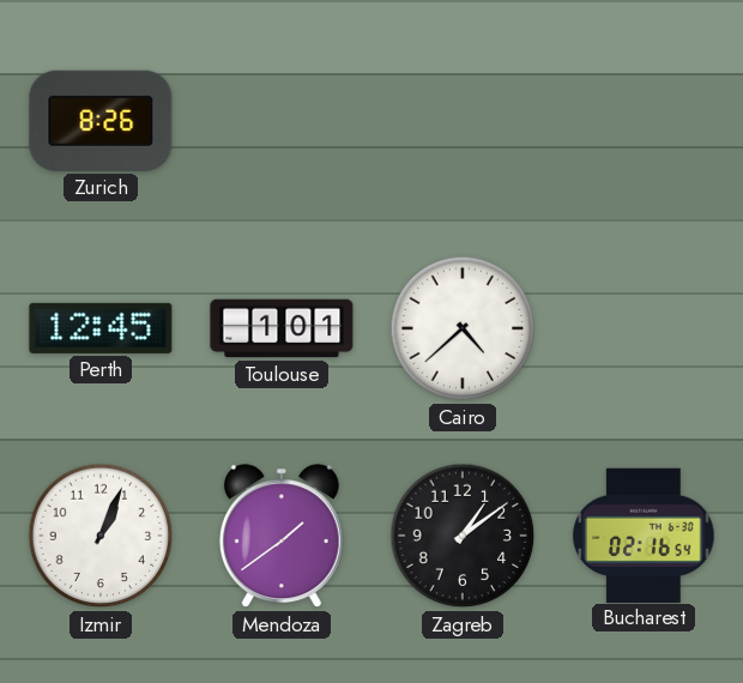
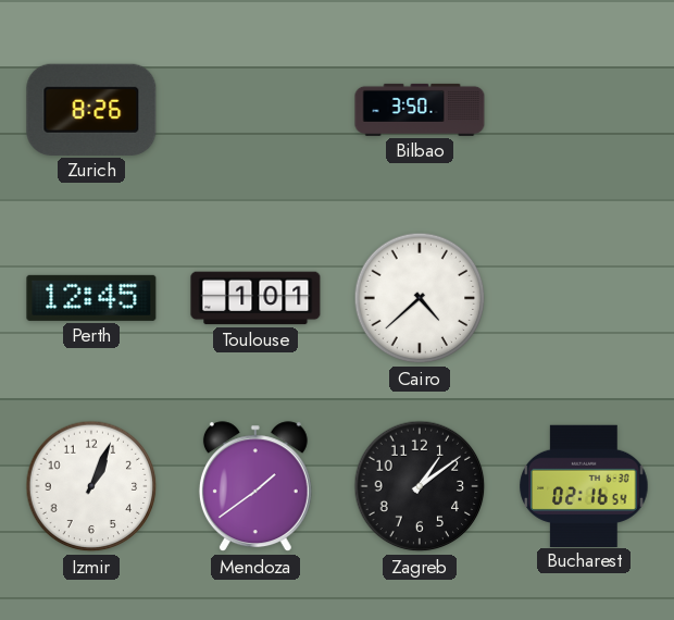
Bilbao: none -> 3:50
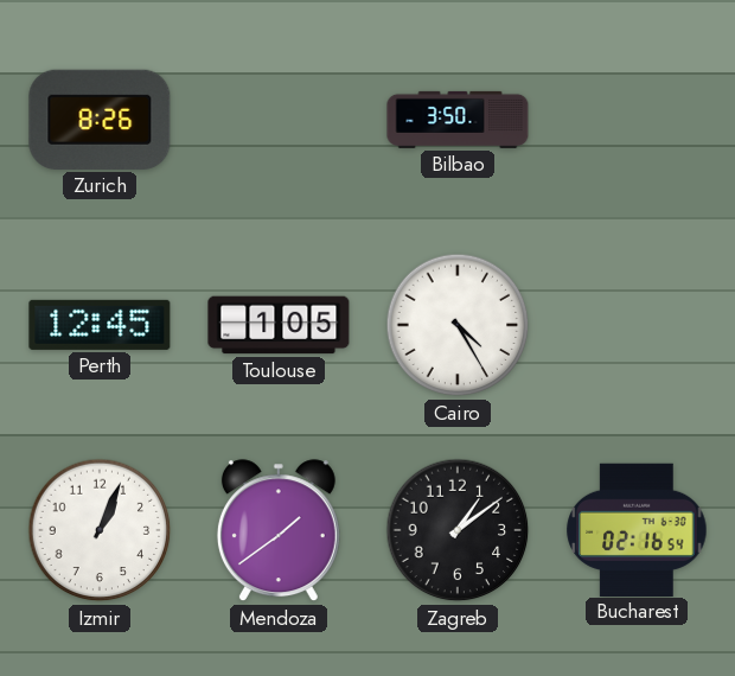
Toulouse: 1:01 -> 1:05
Cairo: 4:38 -> 4:25
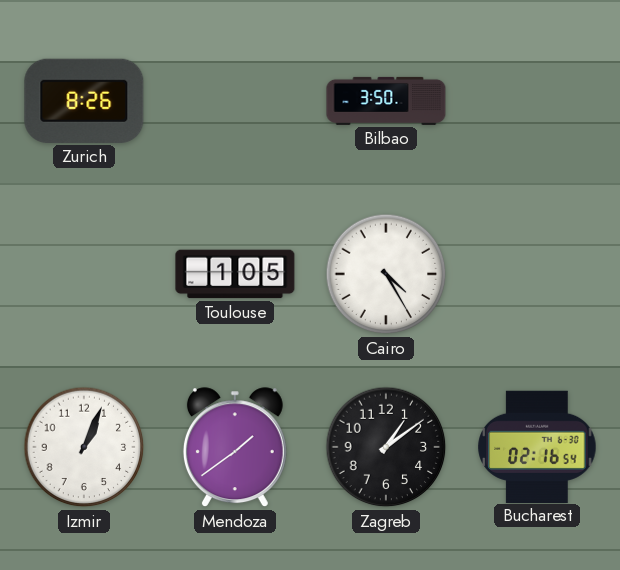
Perth: 12:45 -> none
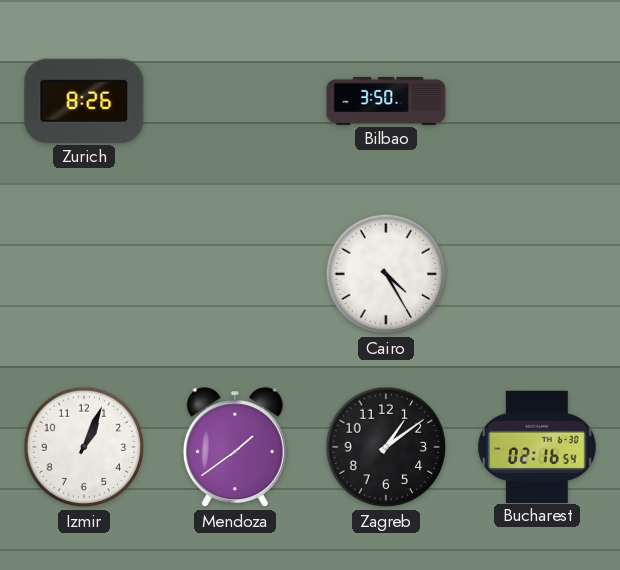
Toulouse: 1:05 -> none
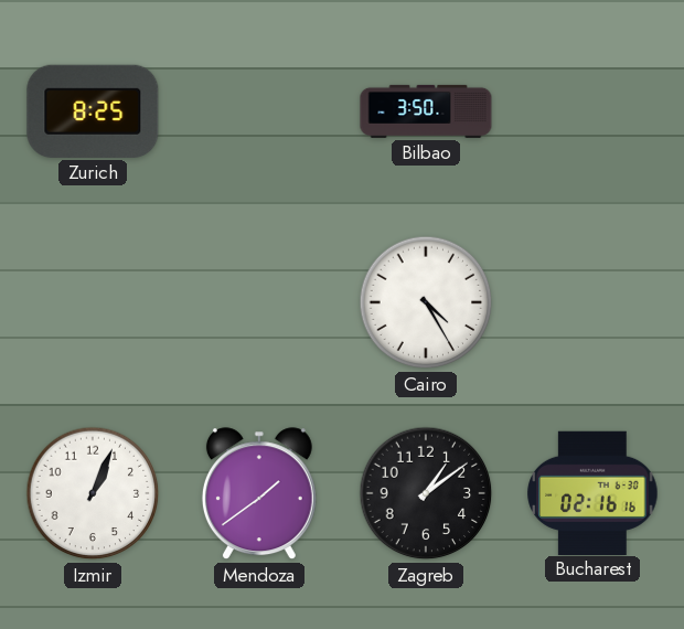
Zurich: 8:26 -> 8:25
Bucharest: 02:16:54 -> 02:16:16
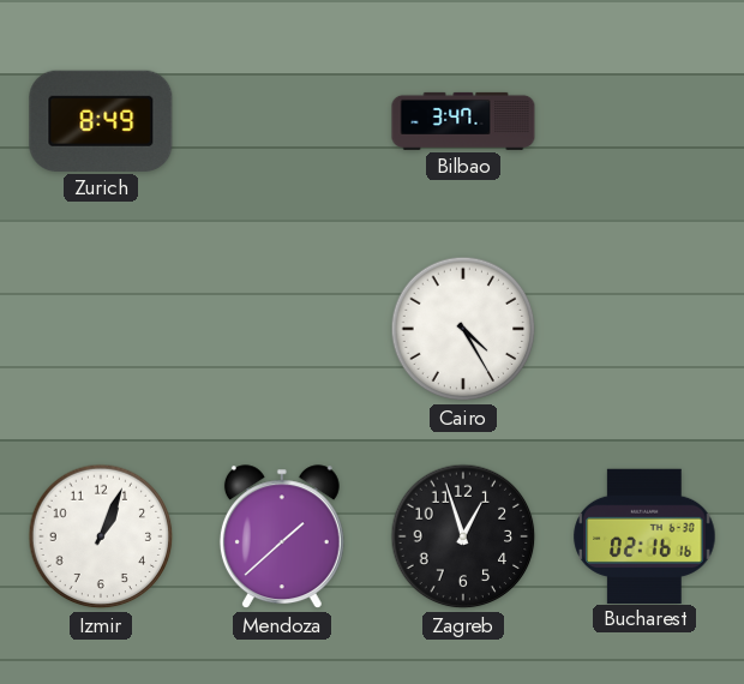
Zurich: 8:25 -> 8:49
Bilbao: 3:50 -> 3:47
Mendoza: 1:39 -> 1:38
Zagreb: 1:09 -> 12:57
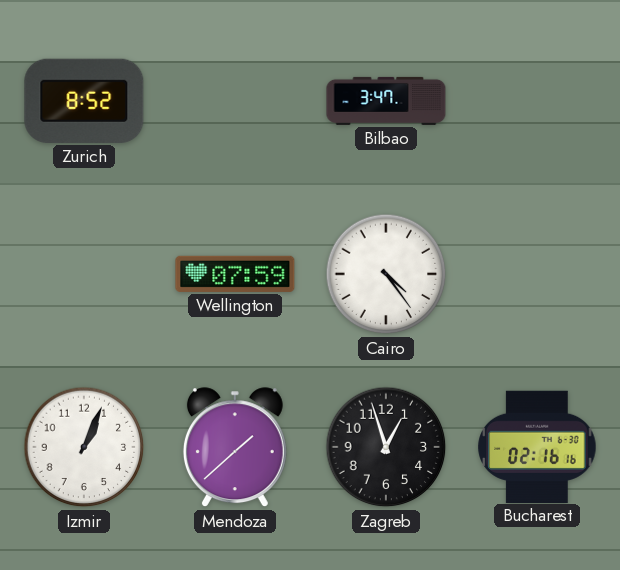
Zurich: 8:49 -> 8:52
Wellington: none -> 07:59
Cairo: 4:25 -> 4:24
